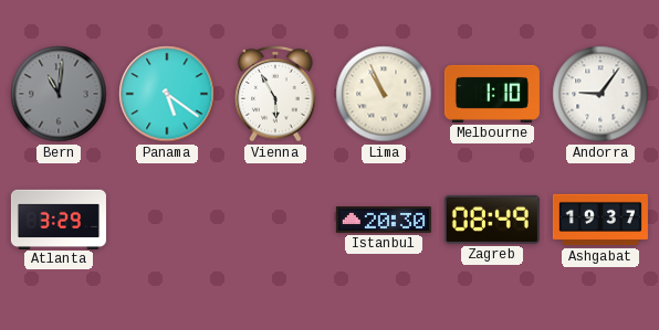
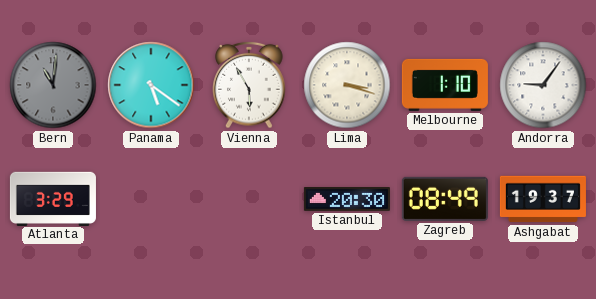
Lima: 10:56 -> 3:18
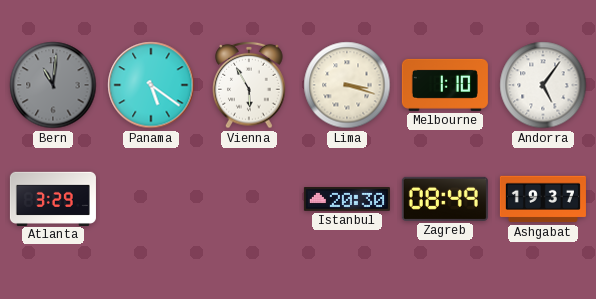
Andorra: 9:06 -> 5:06
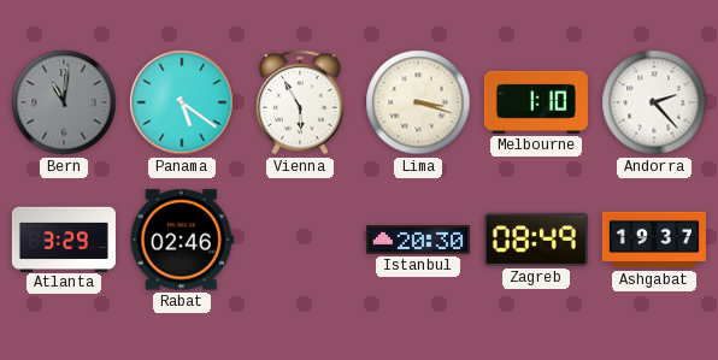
Andorra: 5:06 -> 2:23
Rabat: none -> 02:46
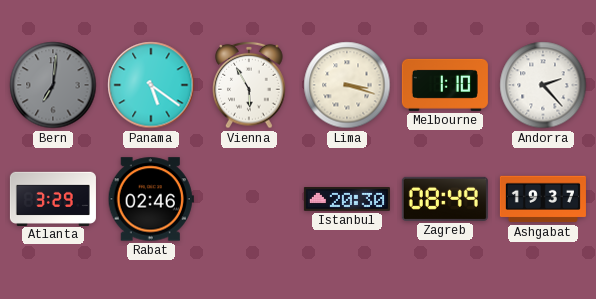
Bern: 11:01 -> 7:01
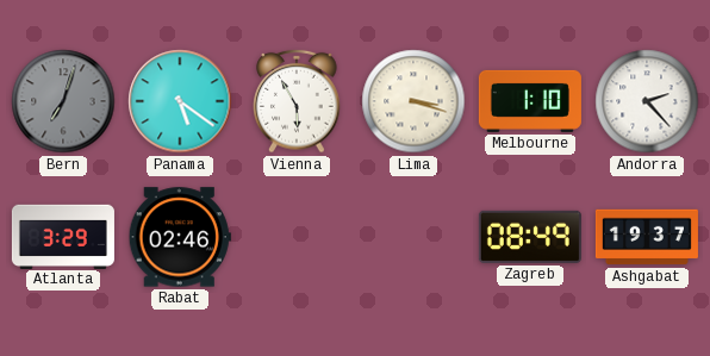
Bern: 7:01 -> 7:03
Istanbul: 20:30 -> none
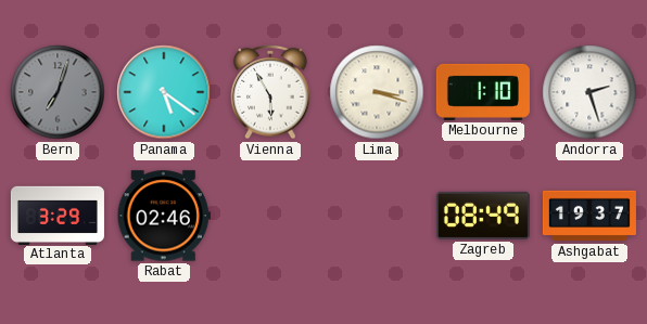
Andorra: 2:23 -> 2:27
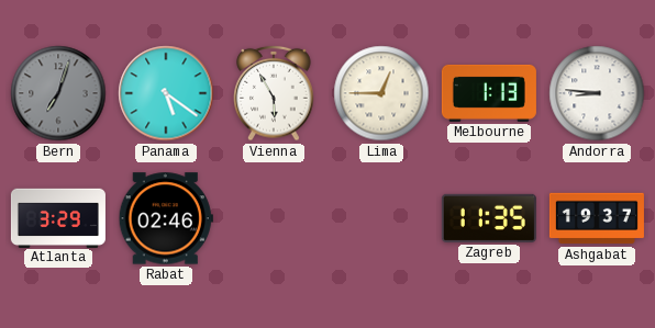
Lima: 3:18 -> 12:45
Melbourne: 1:10 -> 1:13
Andorra: 2:27 -> 8:46
Zagreb: 08:49 -> 11:35
